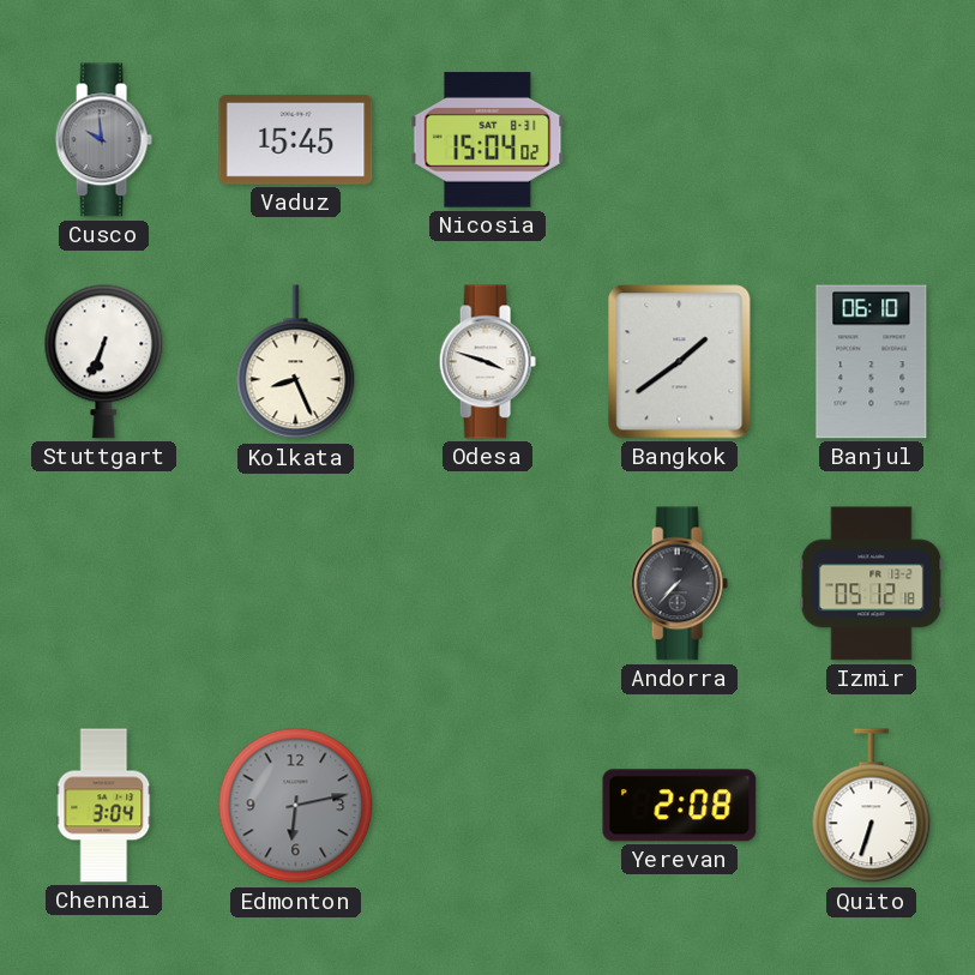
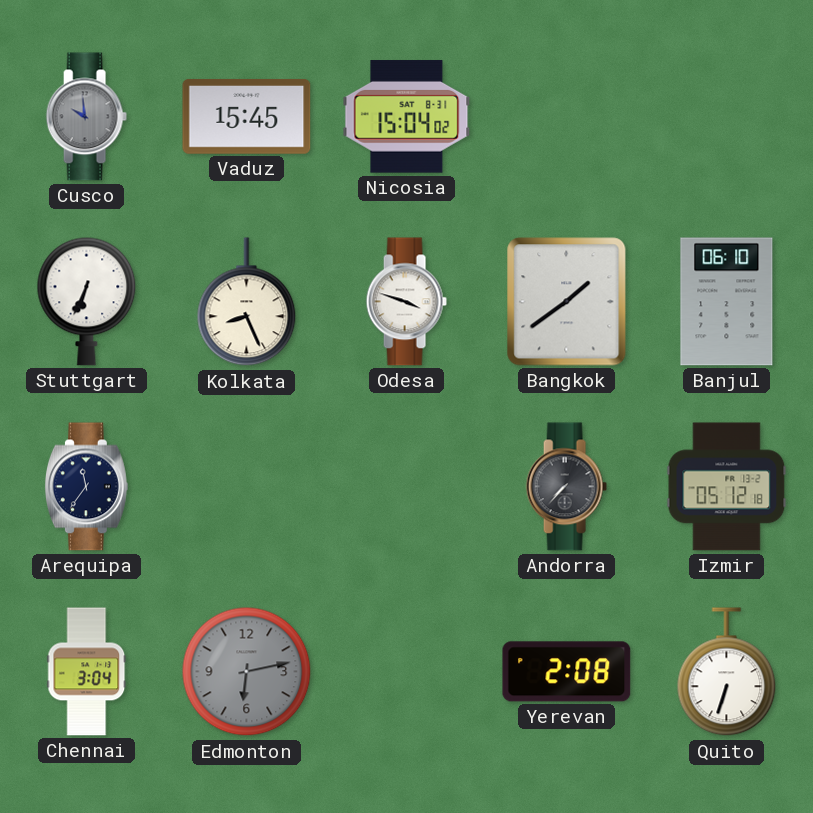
Arequipa: none -> 11:36
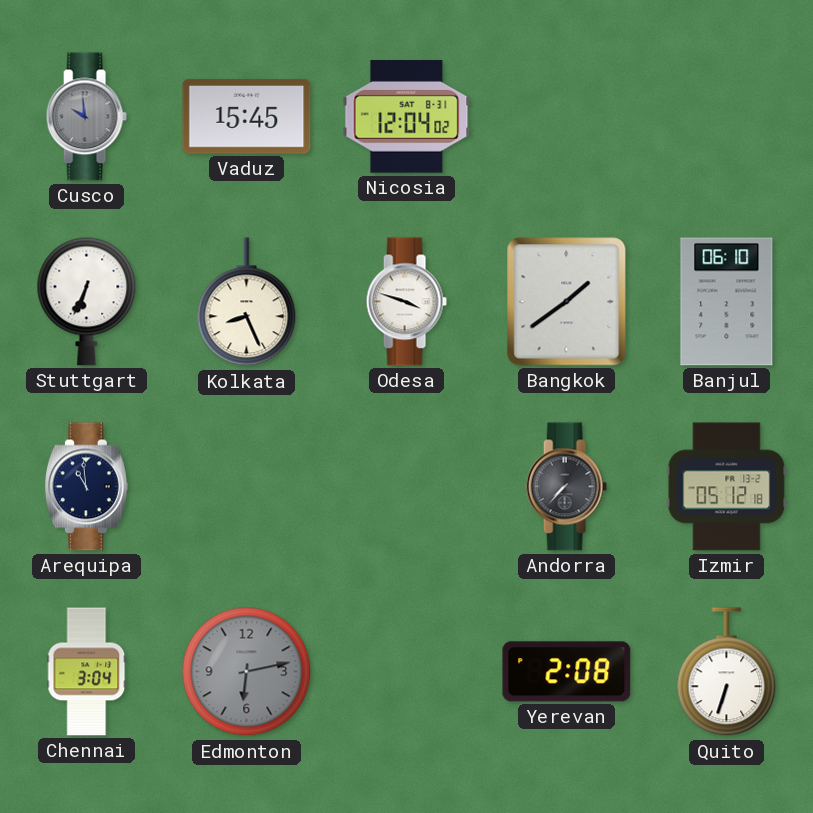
Nicosia: 15:04 -> 12:04
Arequipa: 11:36 -> 10:59
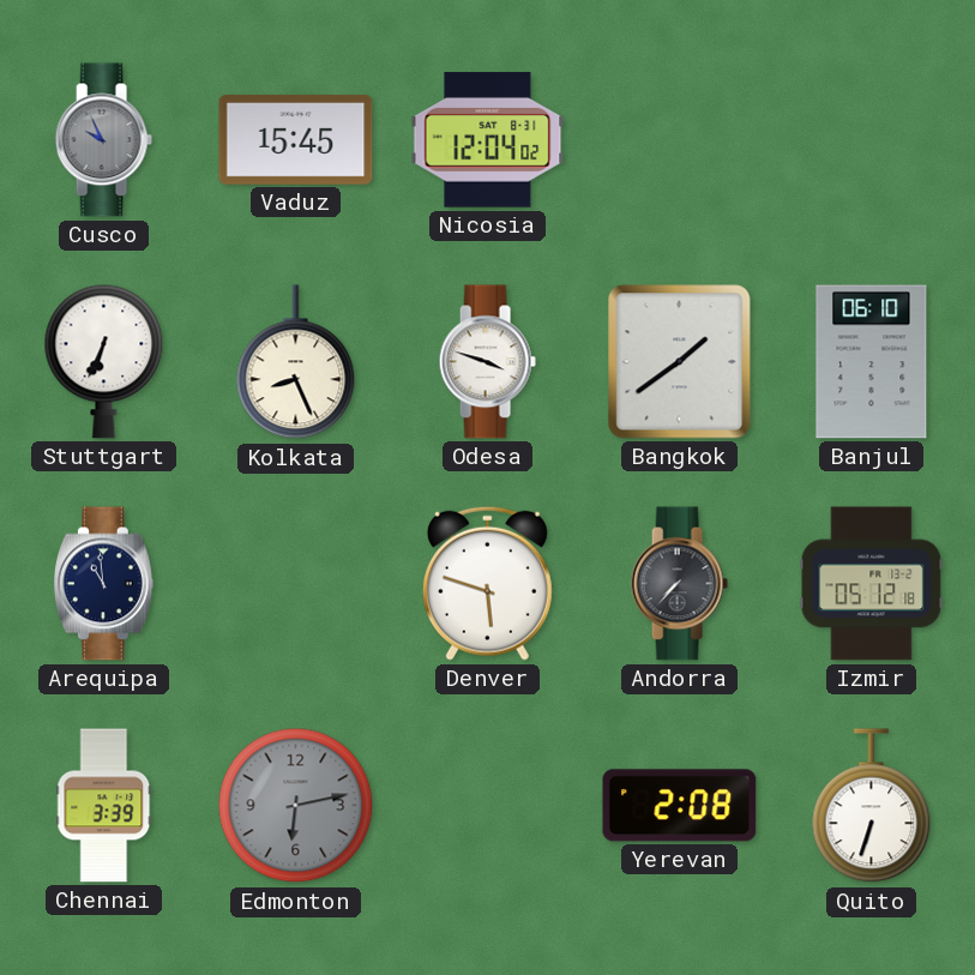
Cusco: 9:59 -> 9:56
Denver: none -> 5:48
Chennai: 3:04 -> 3:39
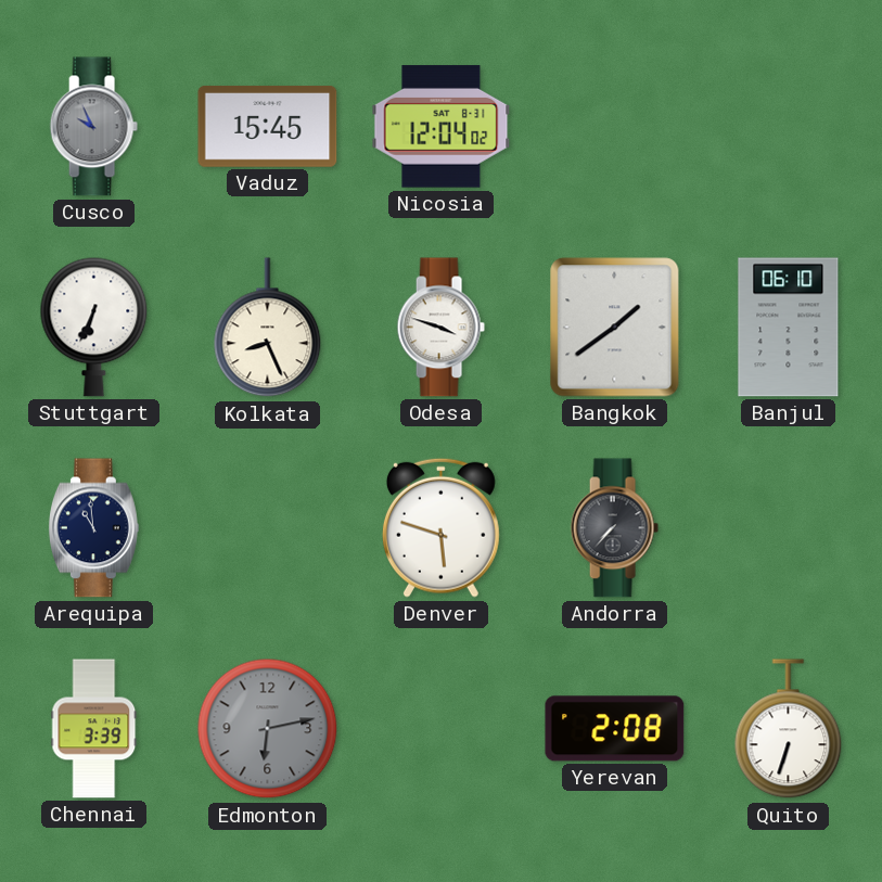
Izmir: 05:12 -> none
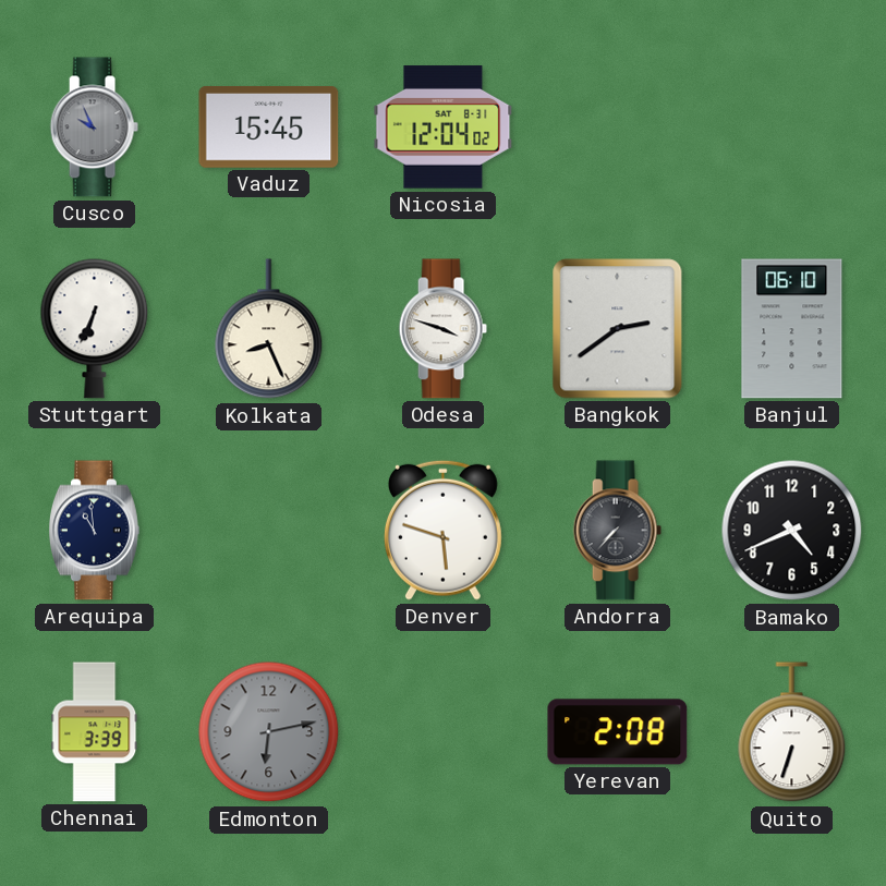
Bangkok: 1:39 -> 2:39
Bamako: none -> 4:41
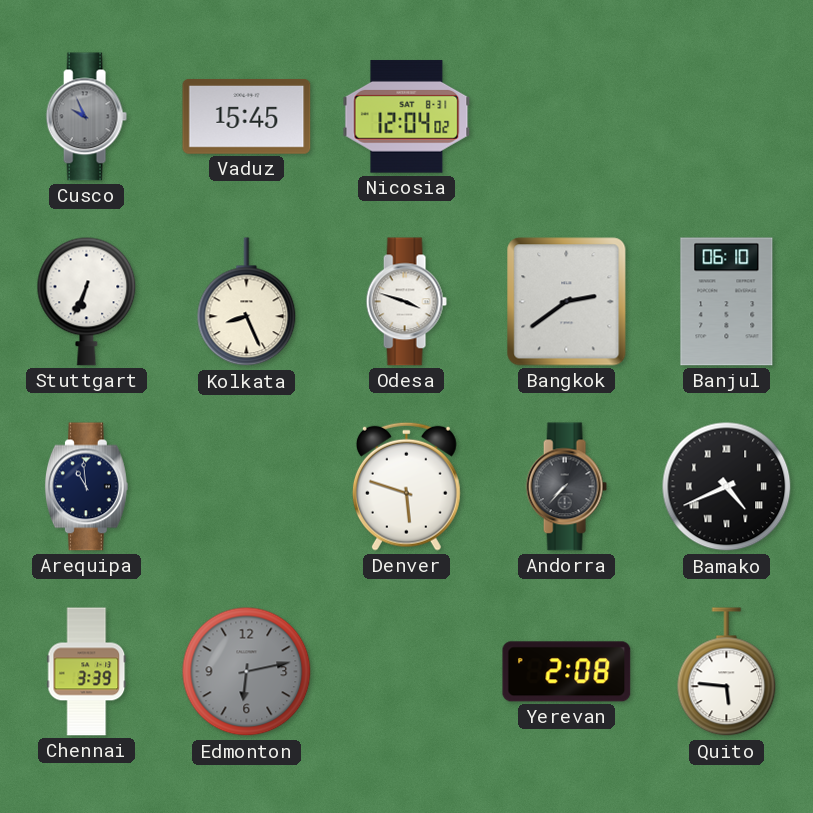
Bamako numerals: Arabic -> Roman
Quito: 6:33 -> 5:46
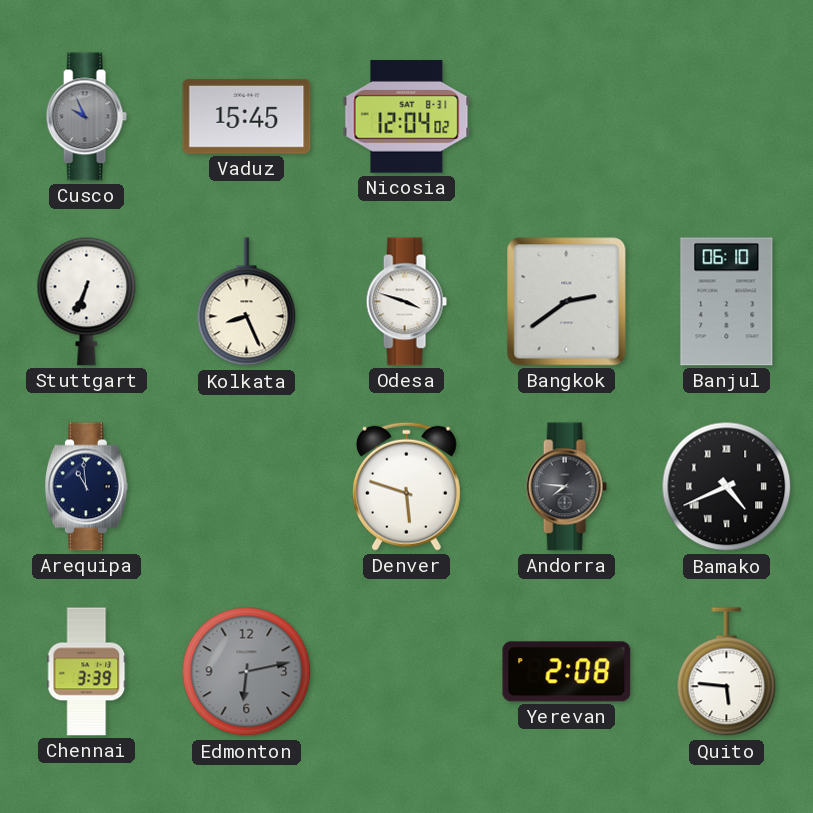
Andorra: 7:37 -> 7:46
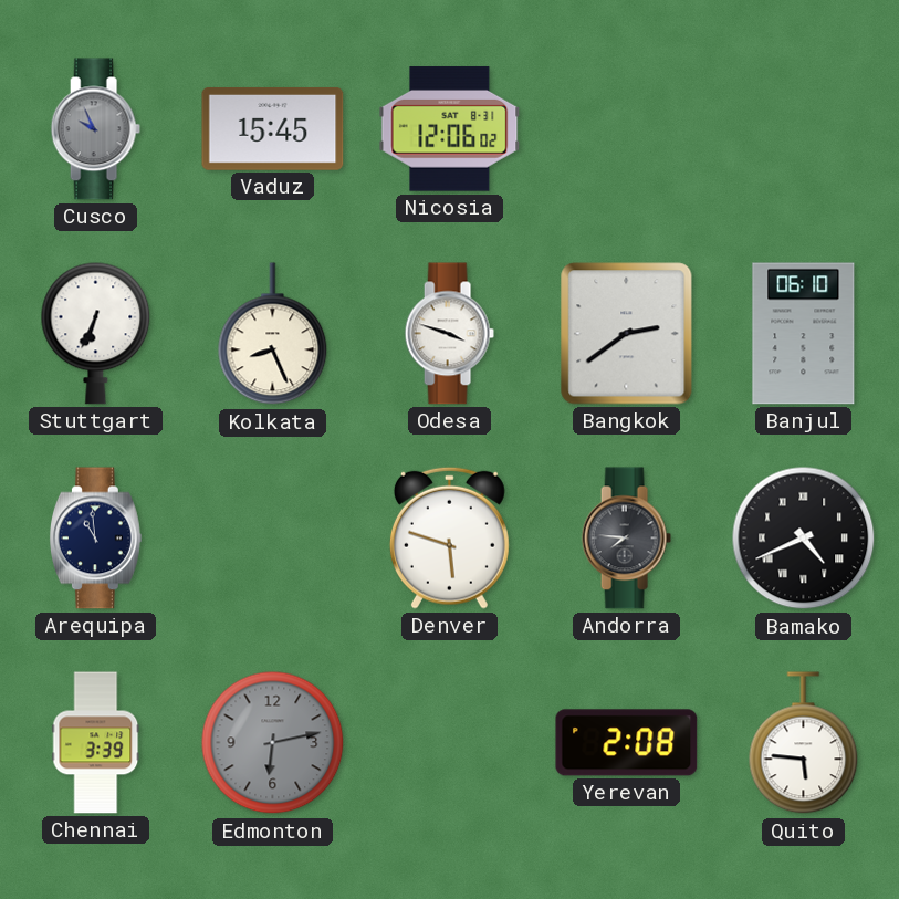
Nicosia: 12:04 -> 12:06
